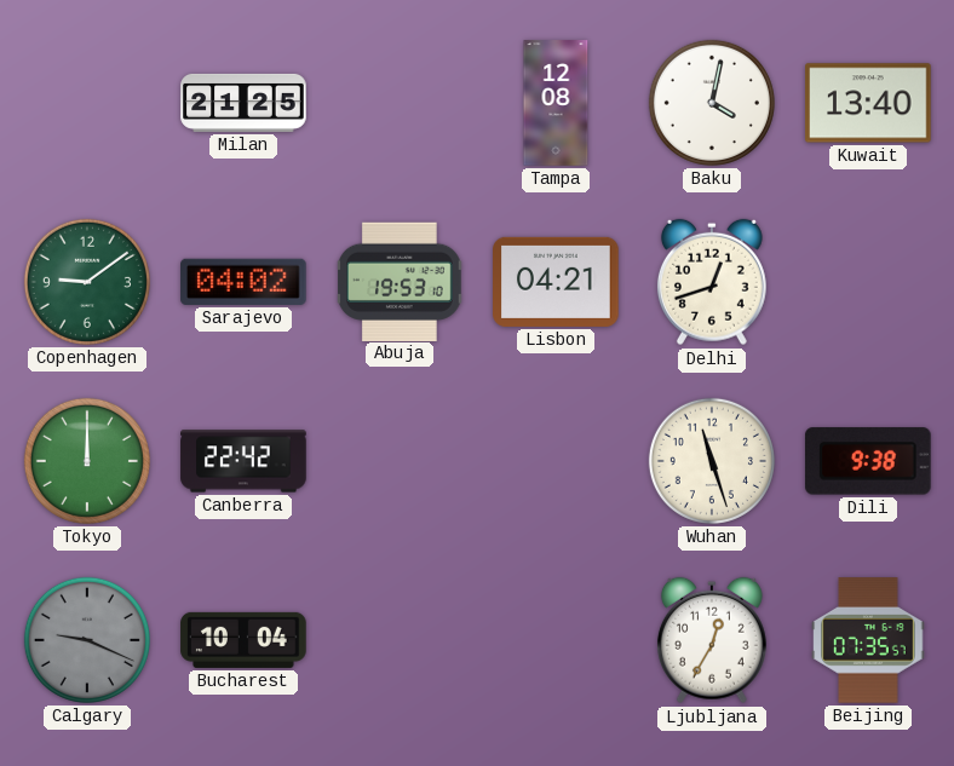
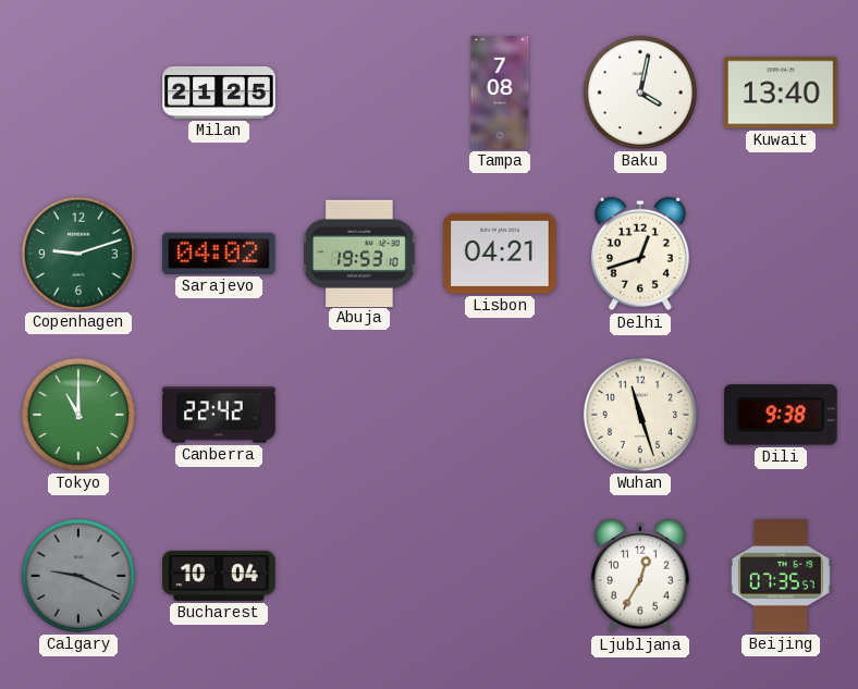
Tampa: 12:08 -> 7:08
Copenhagen: 9:09 -> 9:12
Tokyo: 12:00 -> 11:00
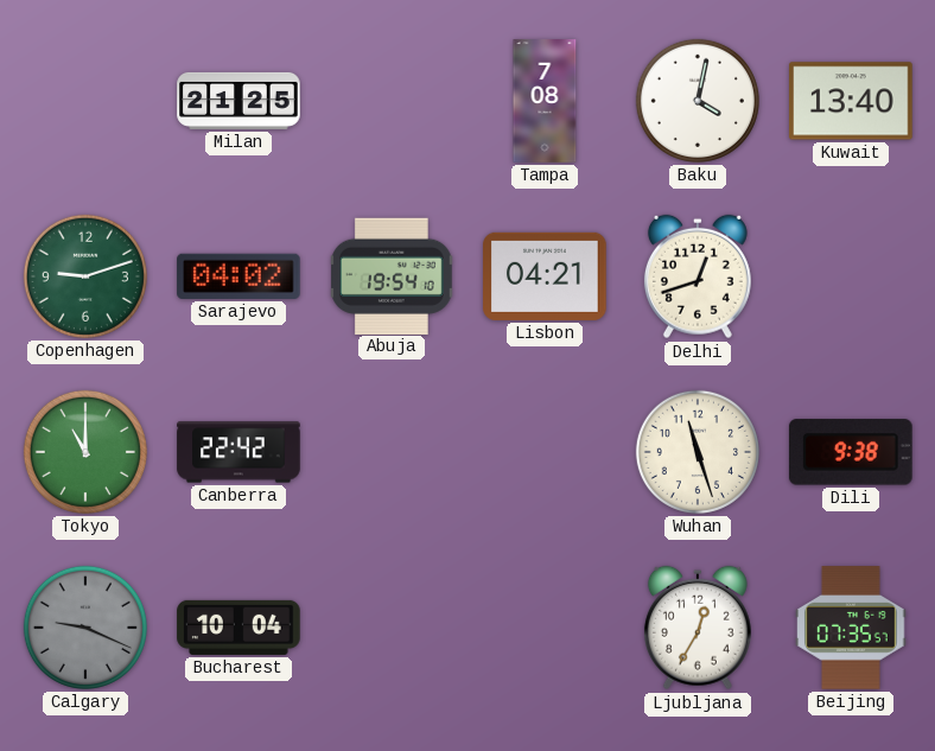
Abuja: 19:53 -> 19:54
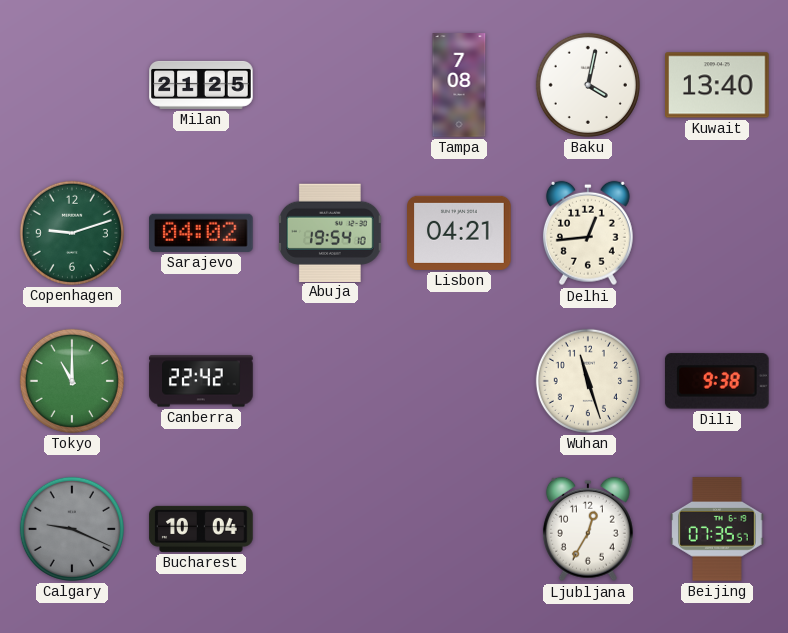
Delhi: 12:42 -> 12:44
